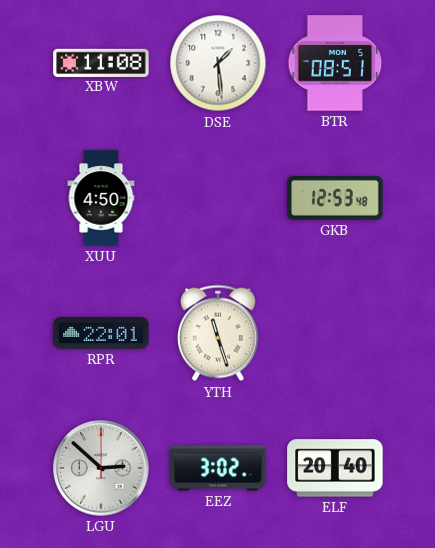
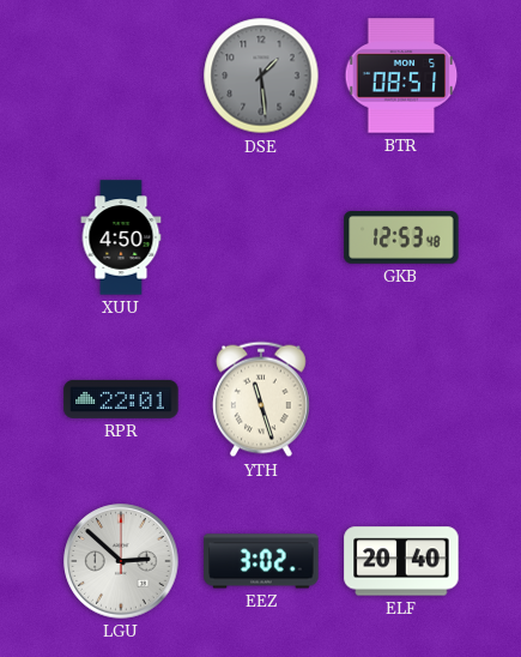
XBW: 11:08 -> none
DSE dial: white -> grey
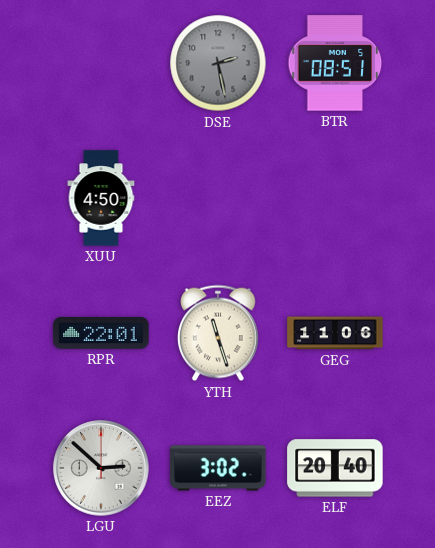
DSE: 1:29 -> 2:28
GKB: 12:53 -> none
GEG: none -> 11:06
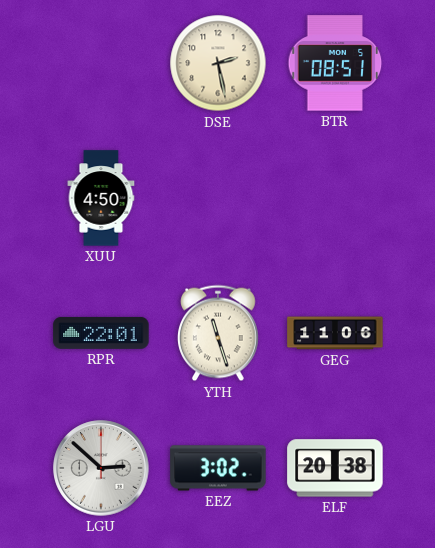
DSE dial: grey -> cream
ELF: 20:40 -> 20:38
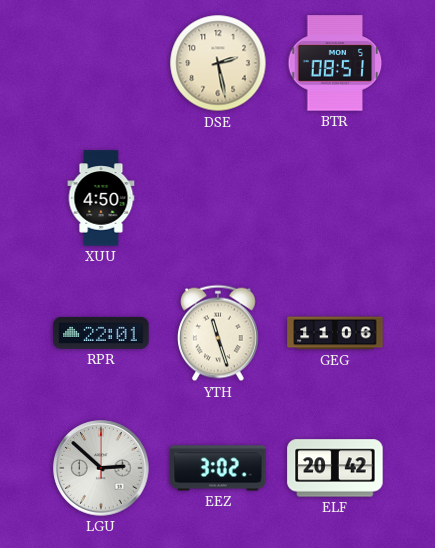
ELF: 20:38 -> 20:42
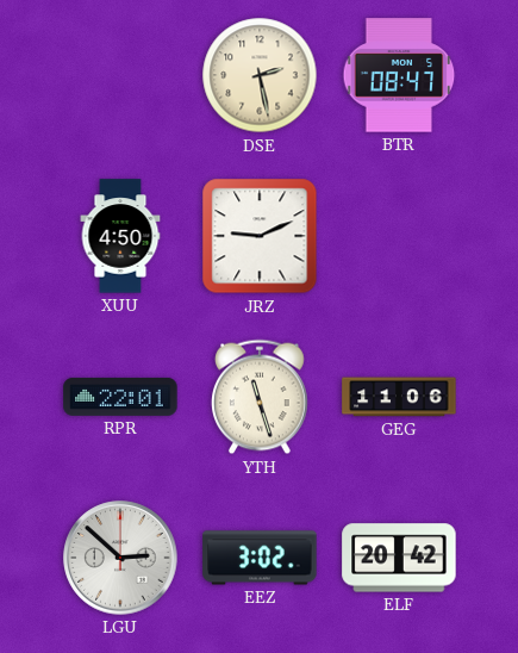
BTR: 08:51 -> 08:47
JRZ: none -> 9:11
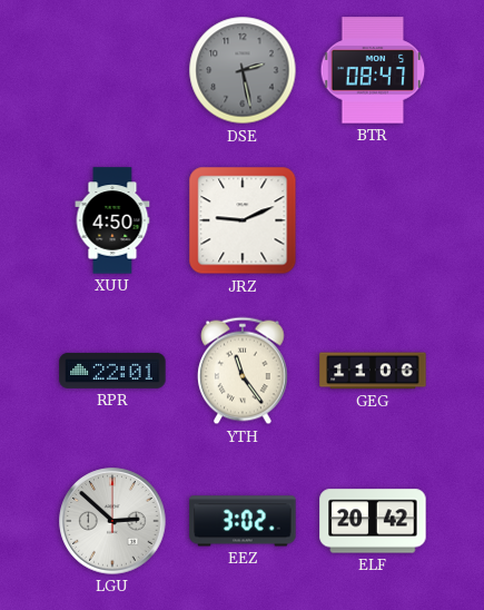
DSE dial: cream -> grey
YTH: 11:27 -> 11:24
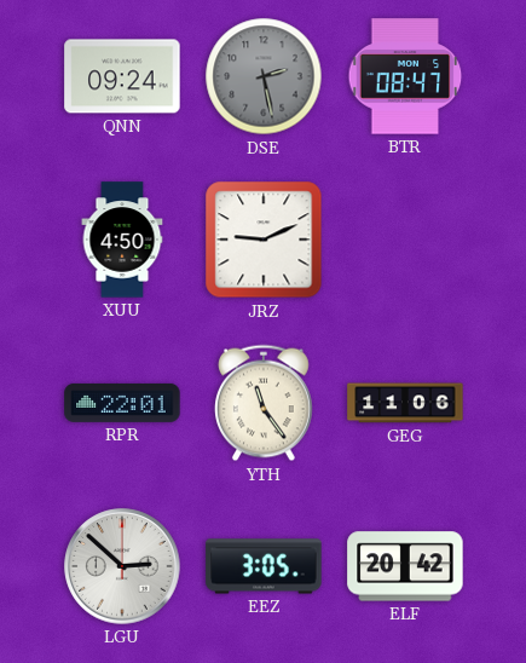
QNN: none -> 09:24
EEZ: 3:02 -> 3:05
